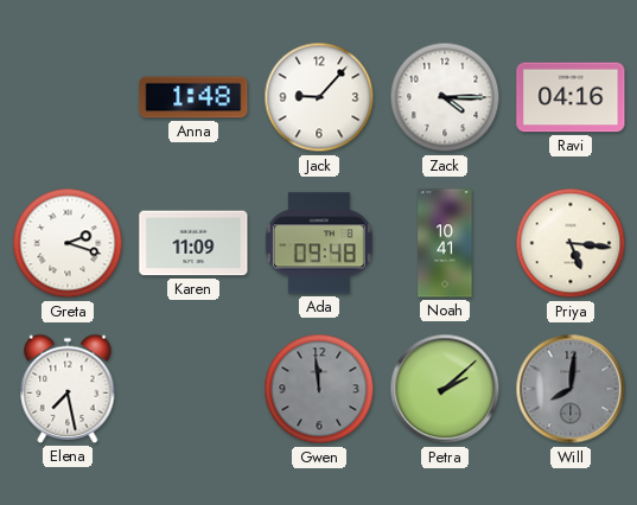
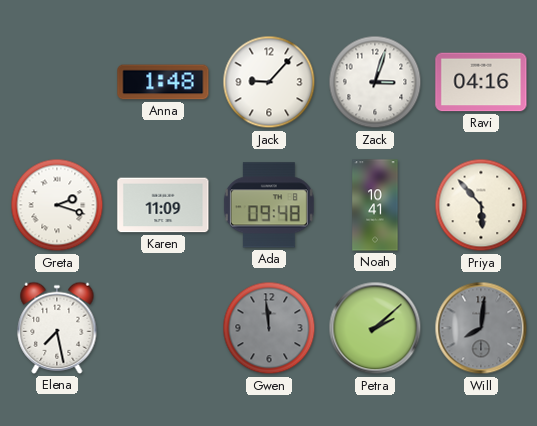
Zack: 4:15 -> 3:03
Priya: 5:16 -> 5:53
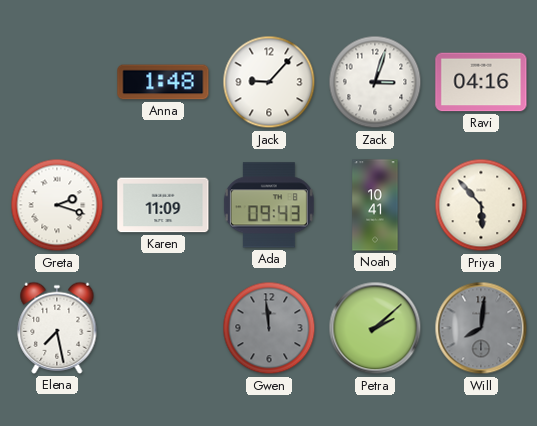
Ada: 09:48 -> 09:43
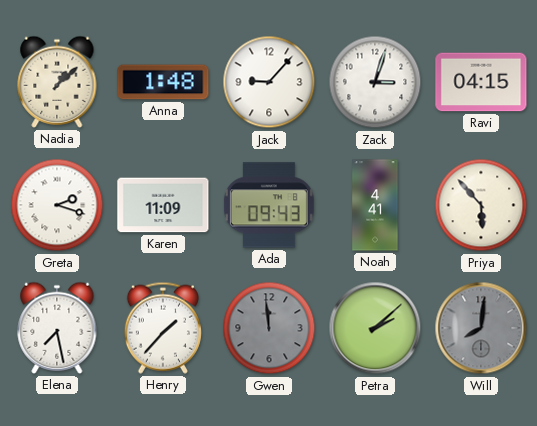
Nadia: none -> 1:08
Ravi: 04:16 -> 04:15
Noah: 10:41 -> 4:41
Henry: none -> 1:37
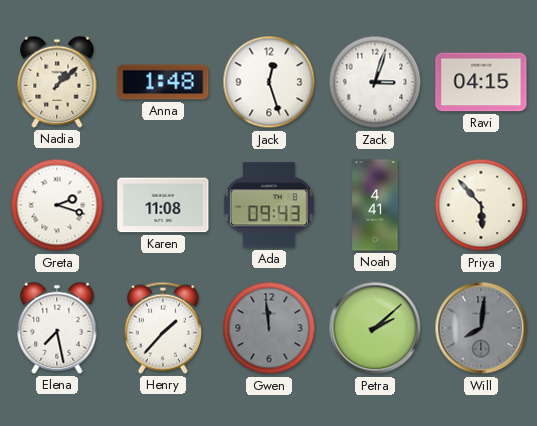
Jack: 9:07 -> 12:27
Karen: 11:09 -> 11:08
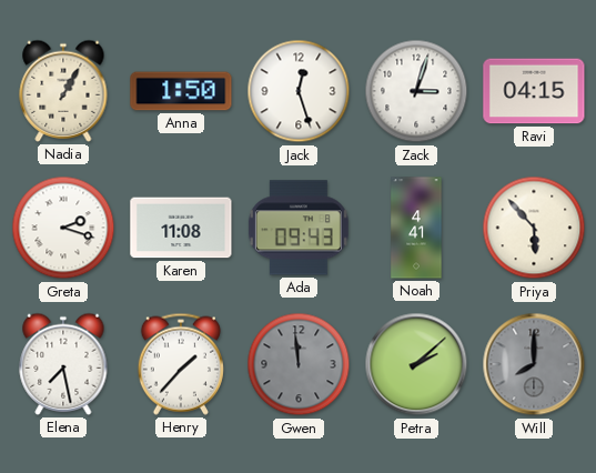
Nadia: 1:08 -> 1:05
Anna: 1:48 -> 1:50
Will: 8:01 -> 8:00
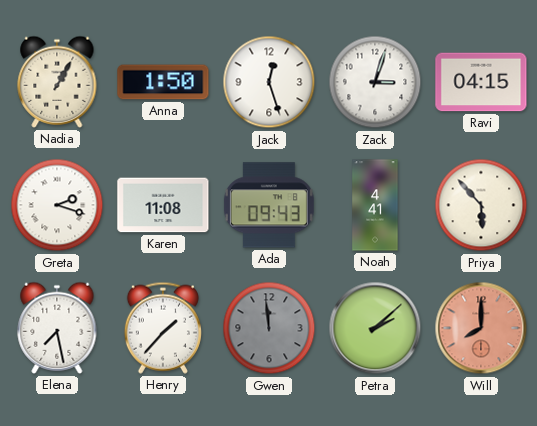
Will dial: grey -> salmon
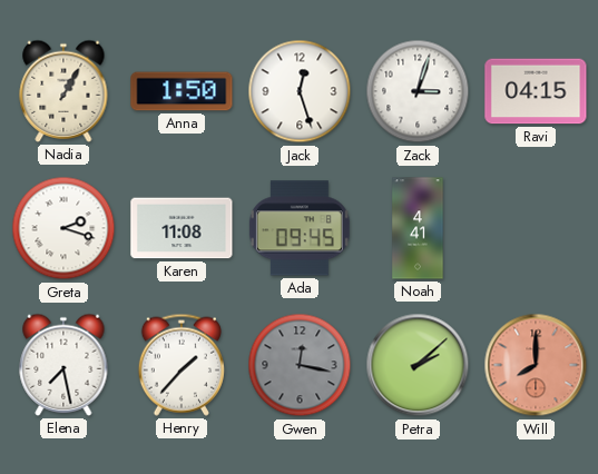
Ada: 09:43 -> 09:45
Priya: 5:53 -> none
Gwen: 11:59 -> 12:17
